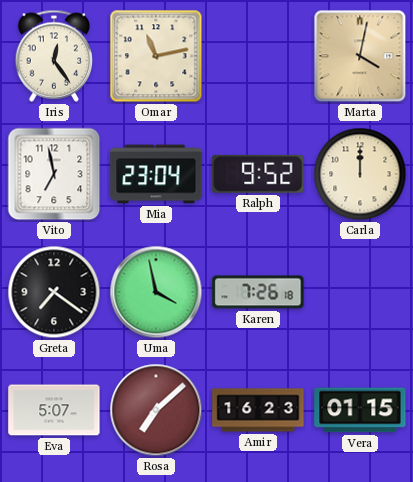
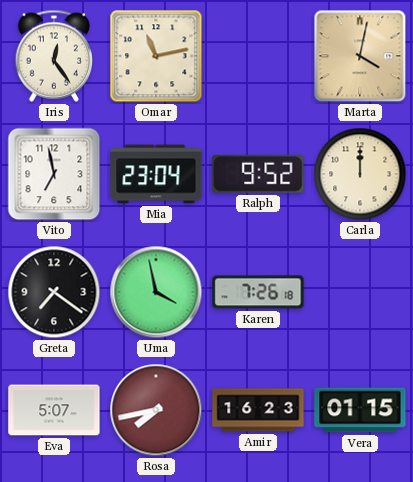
Rosa: 7:08 -> 7:43
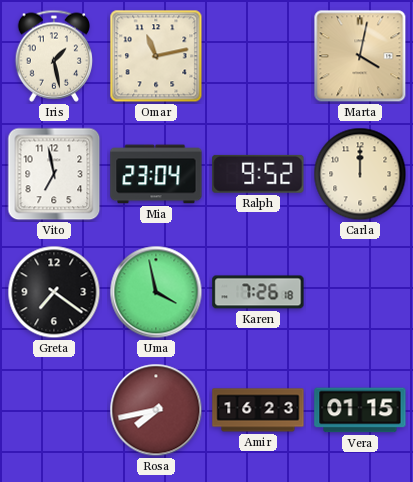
Iris: 12:24 -> 1:28
Eva: 5:07 -> none
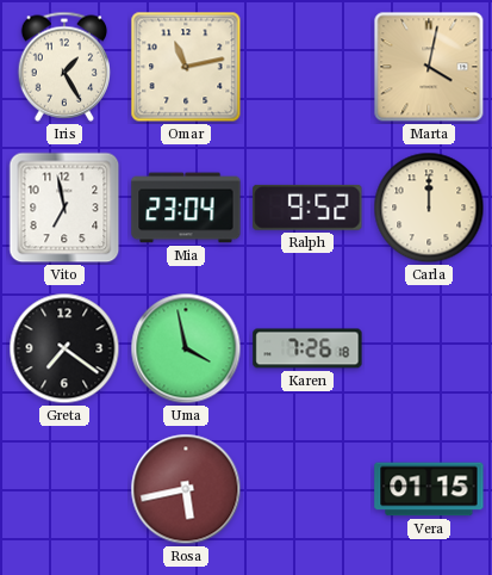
Iris: 1:28 -> 1:25
Rosa: 7:43 -> 5:43
Amir: 16:23 -> none
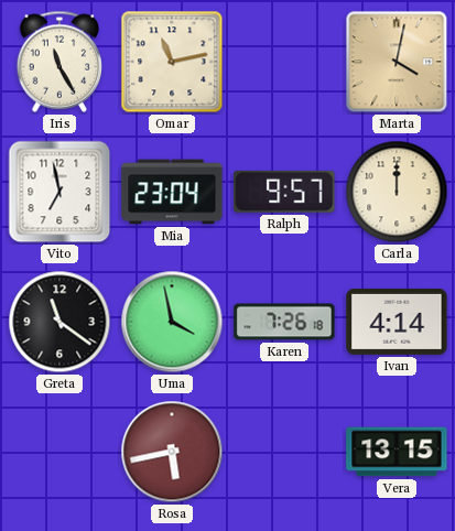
Iris: 1:25 -> 11:25
Ralph: 9:52 -> 9:57
Greta: 7:21 -> 11:21
Ivan: none -> 4:14
Vera: 01:15 -> 13:15
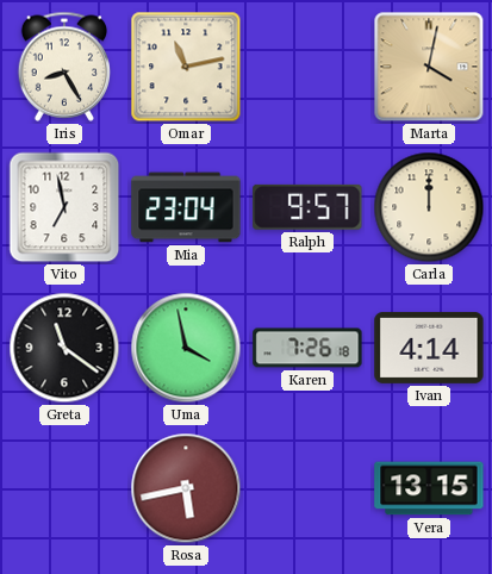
Iris: 11:25 -> 8:25
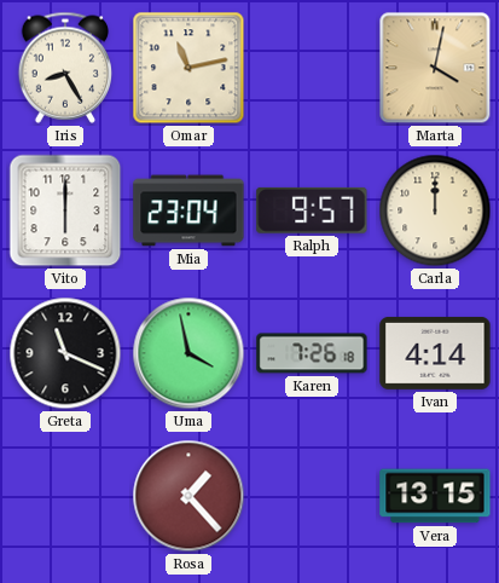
Vito: 6:58 -> 6:00
Greta: 11:21 -> 11:19
Rosa: 5:43 -> 1:23
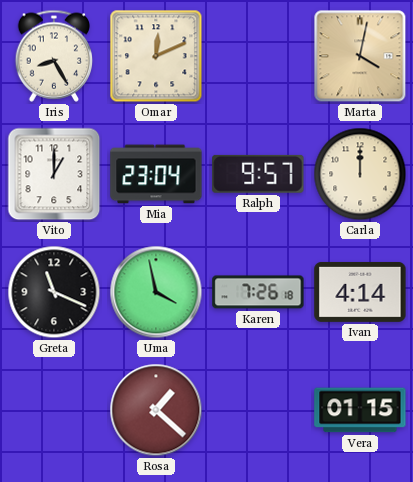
Omar: 11:13 -> 12:11
Vito: 6:00 -> 1:00
Rosa: 1:23 -> 1:22
Vera: 13:15 -> 01:15
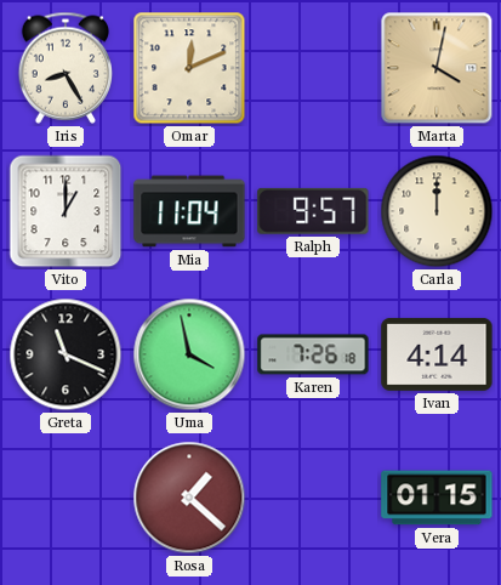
Mia: 23:04 -> 11:04
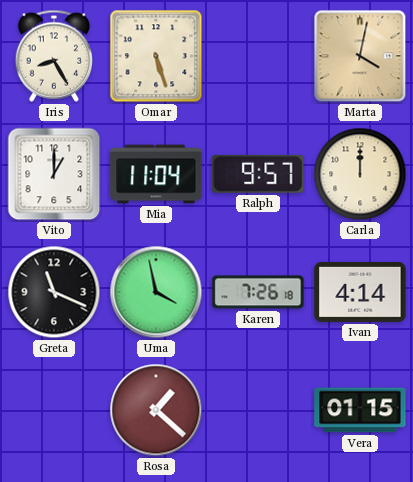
Omar: 12:11 -> 5:27
